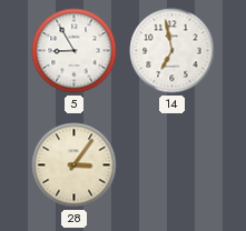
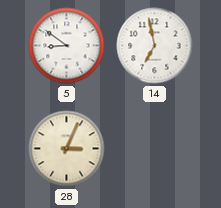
5: 8:55 -> 8:51
28: 3:06 -> 3:04
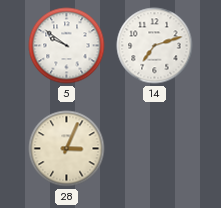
5: 8:51 -> 9:51
14: 6:58 -> 7:12
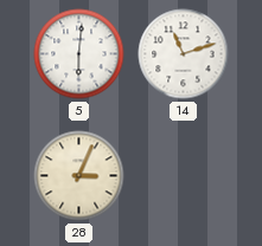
5: 9:51 -> 6:01
14: 7:12 -> 11:12
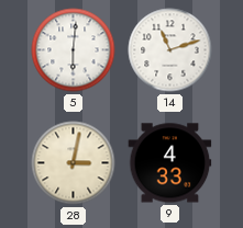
28: 3:04 -> 3:02
9: none -> 4:33
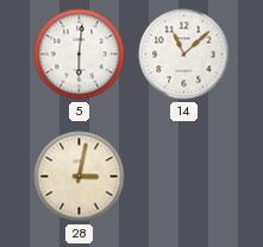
14: 11:12 -> 11:08
9: 4:33 -> none
